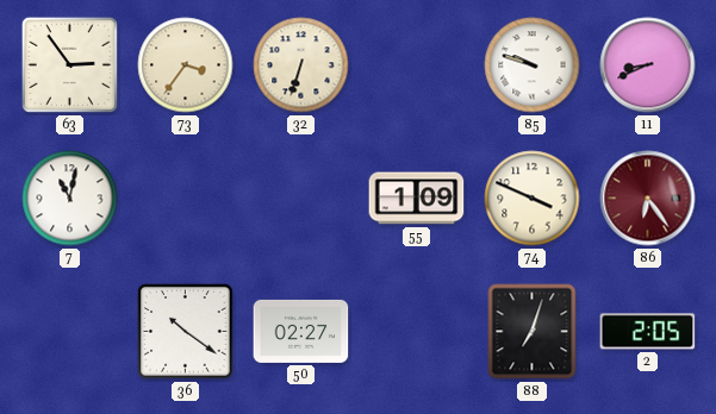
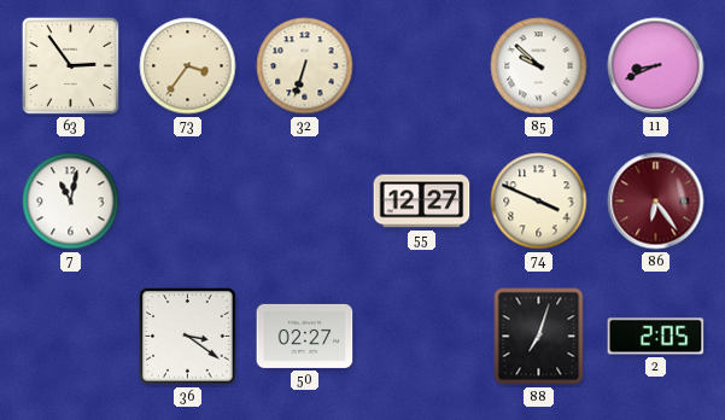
85: 9:48 -> 9:52
55: 1:09 -> 12:27
36: 10:21 -> 3:21
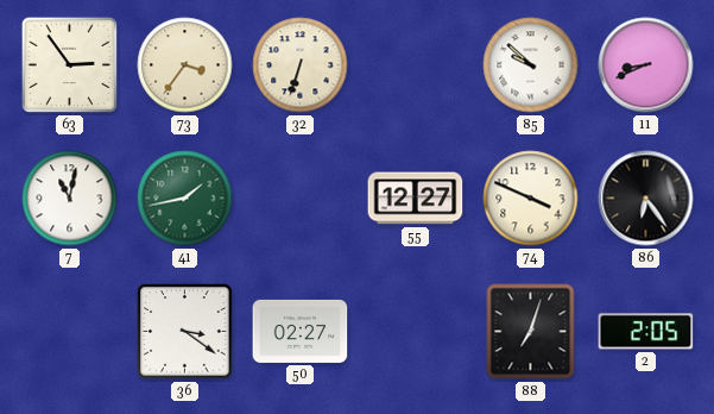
41: none -> 1:43
86 dial: burgundy -> black
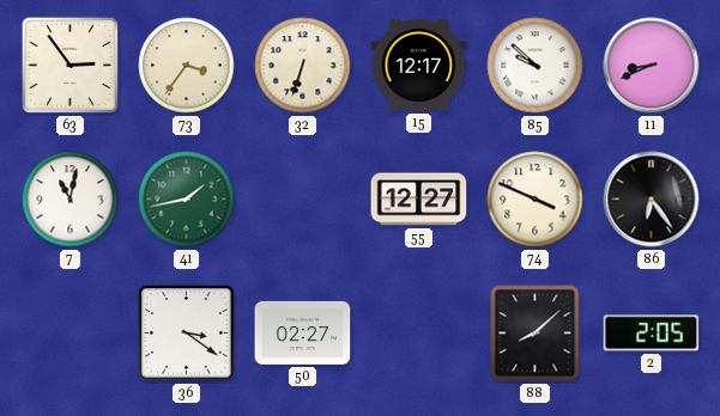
15: none -> 12:17
88: 7:03 -> 8:08
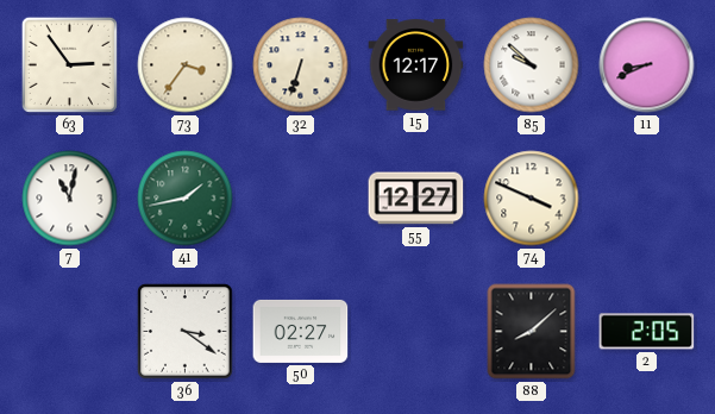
86: 6:24 -> none
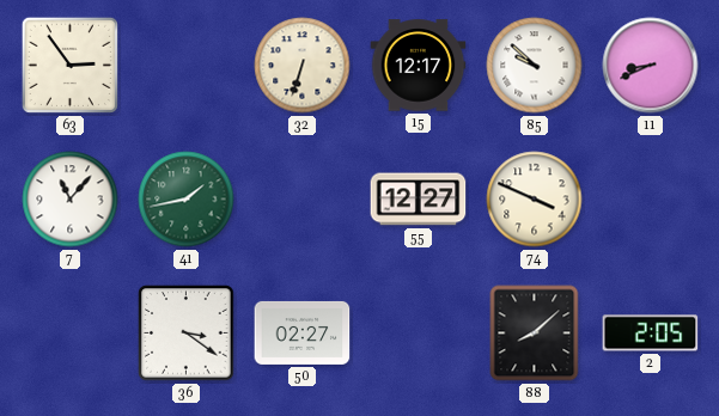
73: 3:36 -> none
7: 11:02 -> 11:07
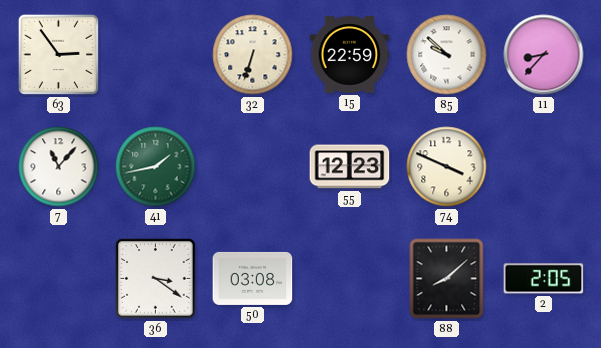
15: 12:17 -> 22:59
11: 8:41 -> 8:37
55: 12:27 -> 12:23
50: 02:27 -> 03:08
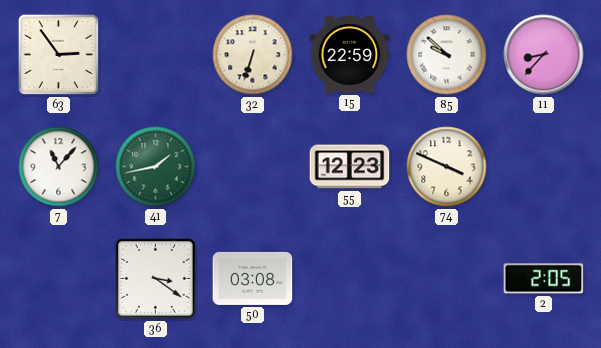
88: 8:08 -> none
